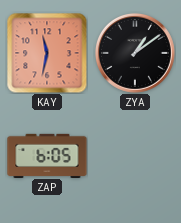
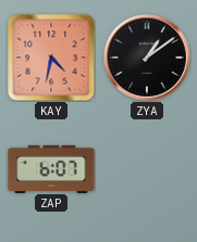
KAY: 11:32 -> 4:32
ZAP: 6:05 -> 6:07
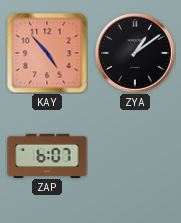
KAY: 4:32 -> 4:53
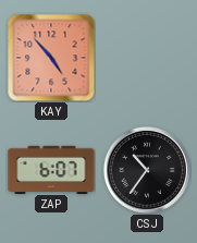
ZYA: 1:09 -> none
CSJ: none -> 10:36
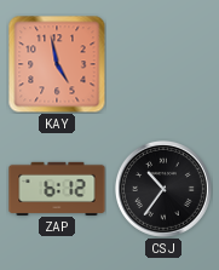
KAY: 4:53 -> 4:58
ZAP: 6:07 -> 6:12
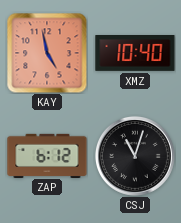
XMZ: none -> 10:40
CSJ: 10:36 -> 11:03
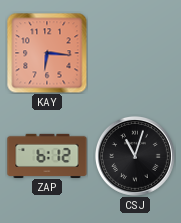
KAY: 4:58 -> 6:16
XMZ: 10:40 -> none
